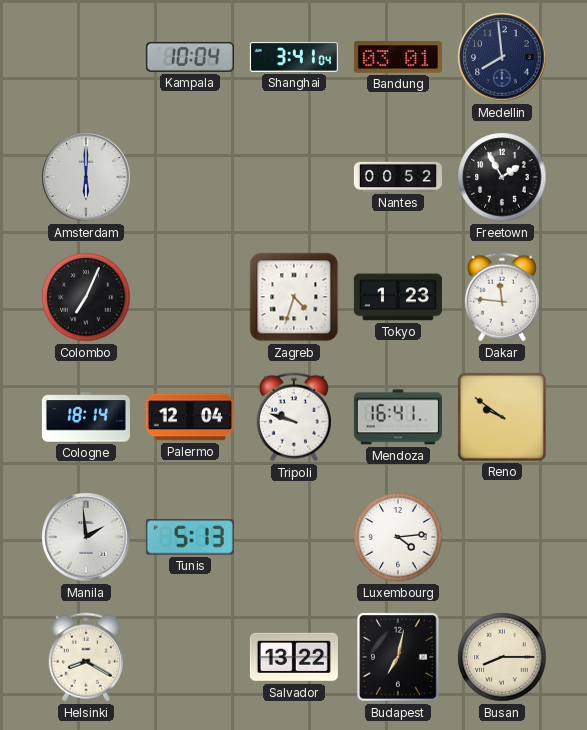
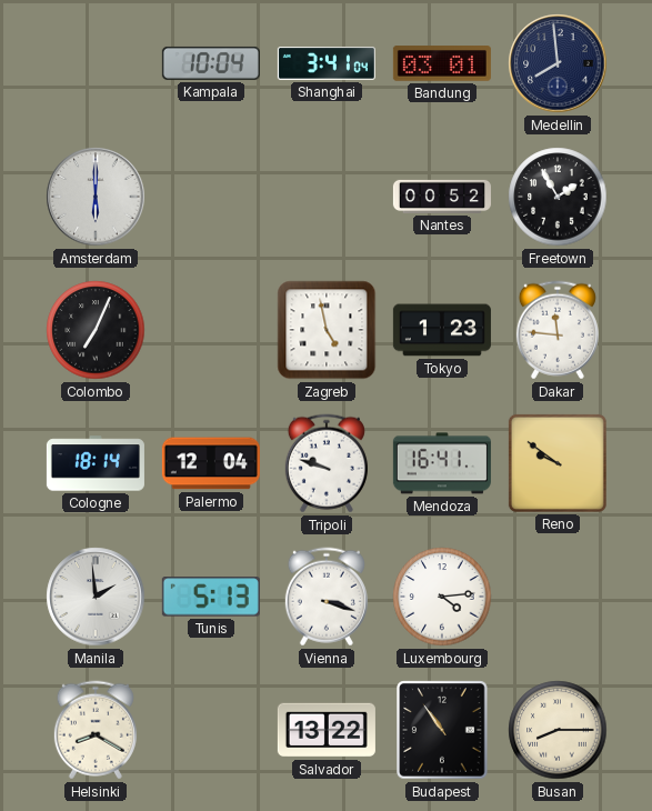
Zagreb: 4:33 -> 4:58
Vienna: none -> 3:18
Budapest: 7:02 -> 10:54
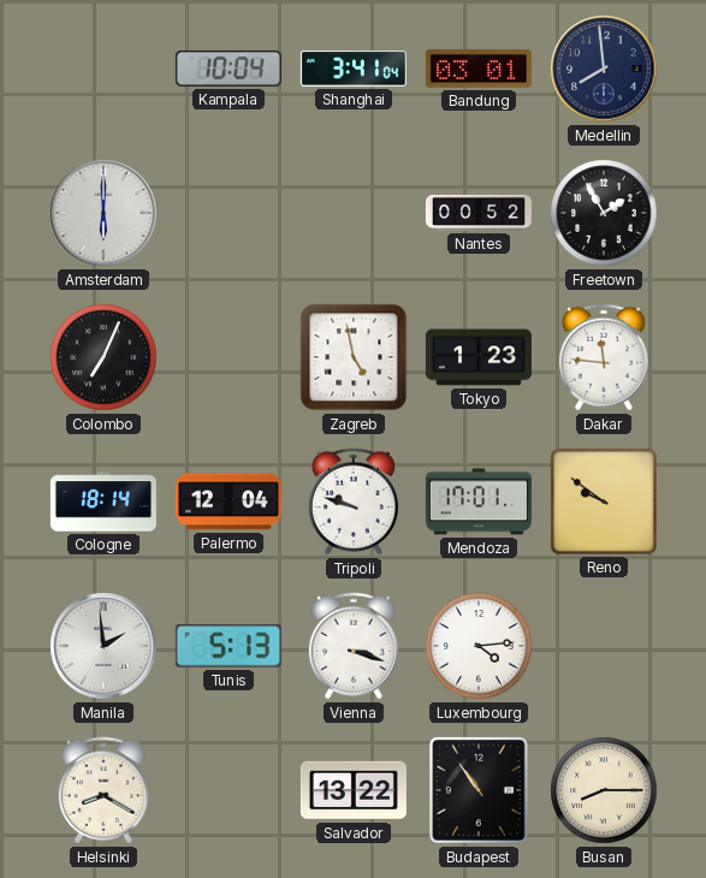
Mendoza: 16:41 -> 17:01
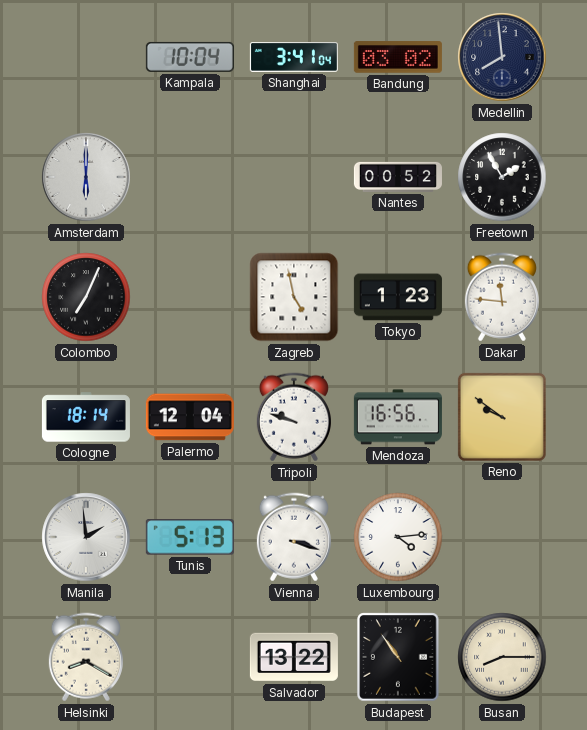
Bandung: 03:01 -> 03:02
Mendoza: 17:01 -> 16:56
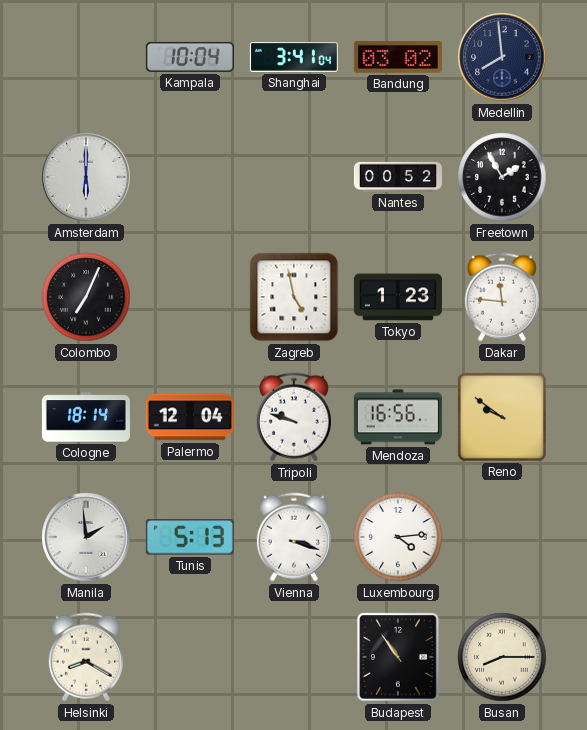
Salvador: 13:22 -> none
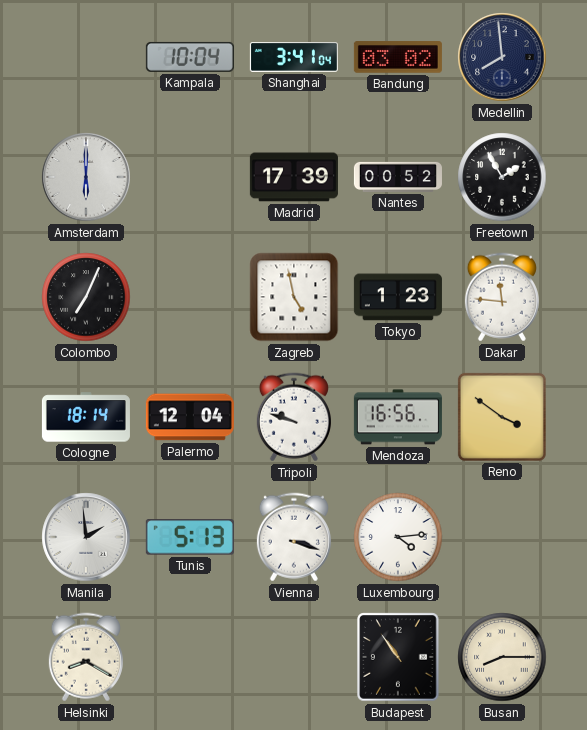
Madrid: none -> 17:39
Reno: 9:51 -> 3:51
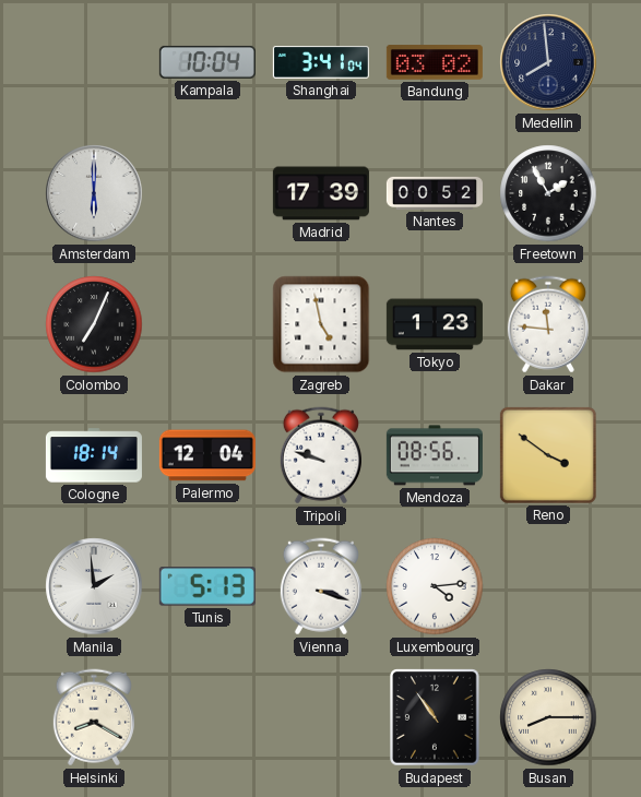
Mendoza: 16:56 -> 08:56
